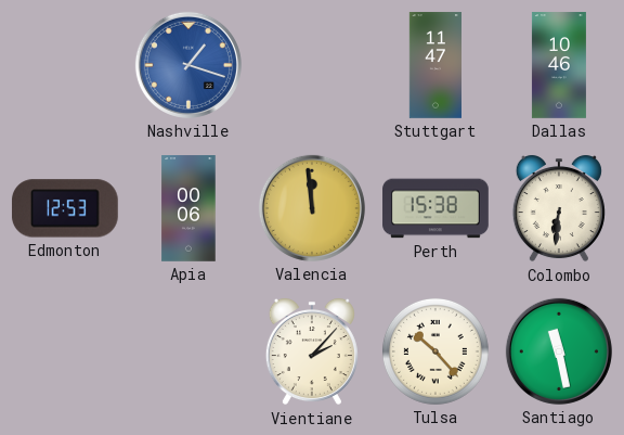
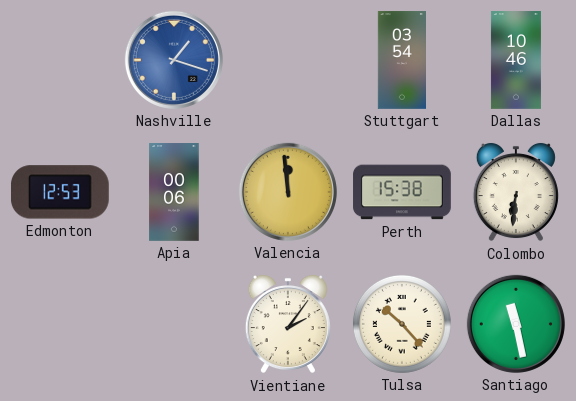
Stuttgart: 11:47 -> 03:54
Vientiane: 2:07 -> 2:06
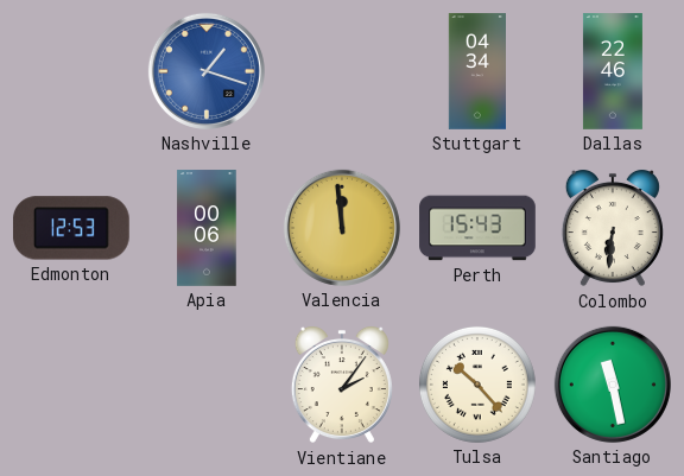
Stuttgart: 03:54 -> 04:34
Dallas: 10:46 -> 22:46
Perth: 15:38 -> 15:43
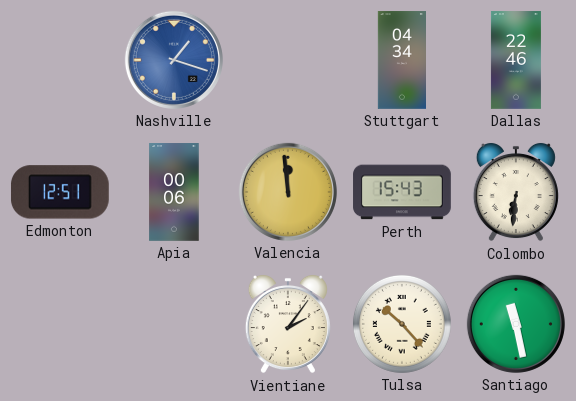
Edmonton: 12:53 -> 12:51
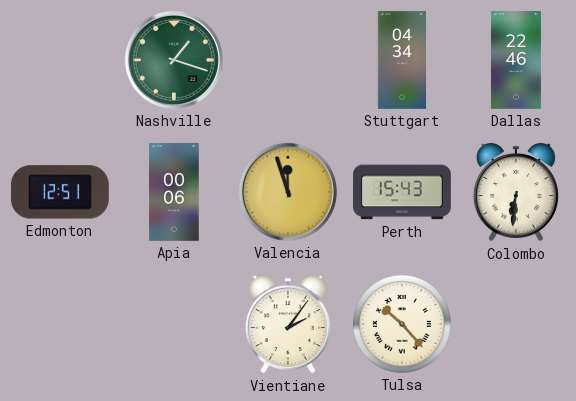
Nashville dial: blue -> green
Valencia: 11:59 -> 11:57
Santiago: 11:28 -> none
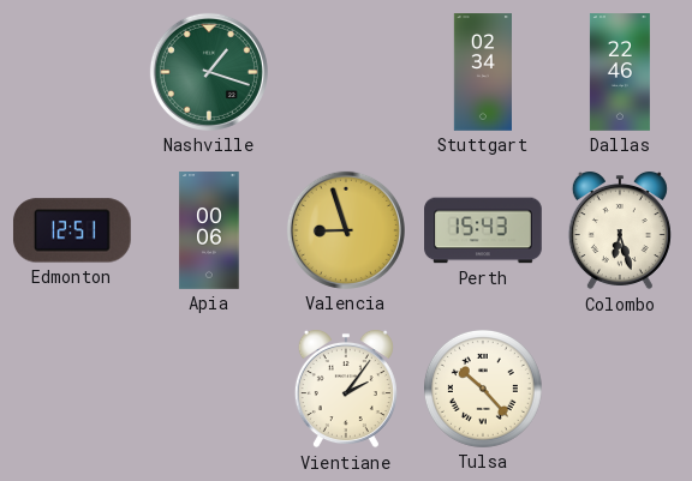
Stuttgart: 04:34 -> 02:34
Valencia: 11:57 -> 8:57
Colombo: 6:31 -> 6:27
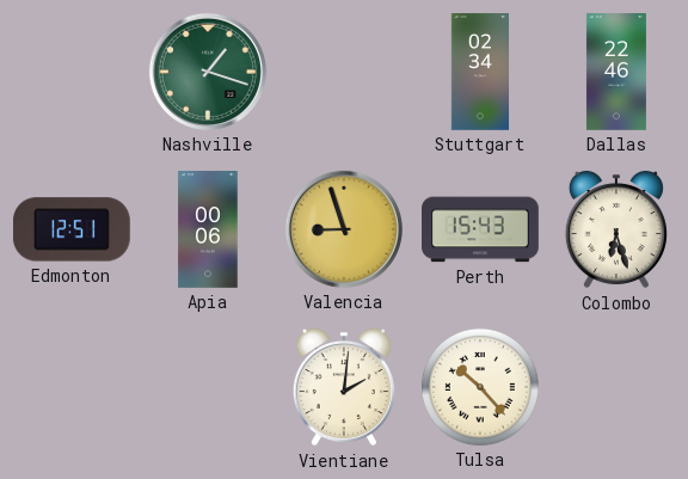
Vientiane: 2:06 -> 2:01
